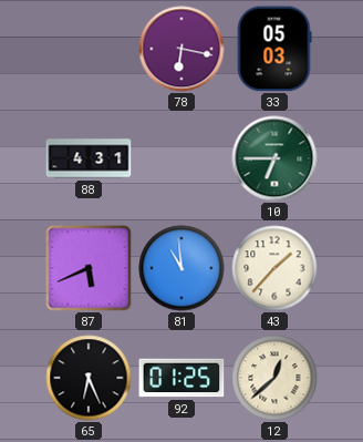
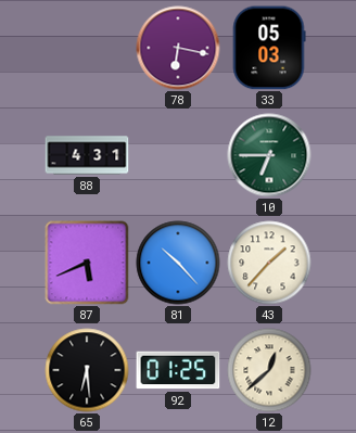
81: 10:59 -> 10:23
65: 6:26 -> 6:29
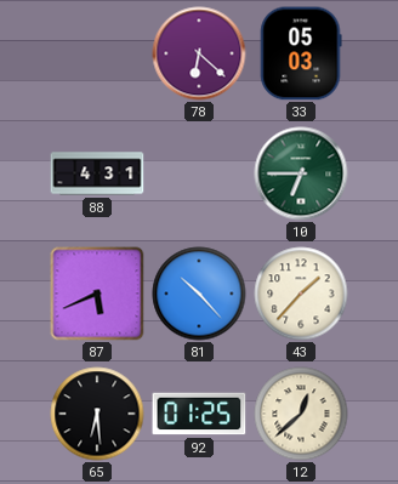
78: 6:17 -> 6:22
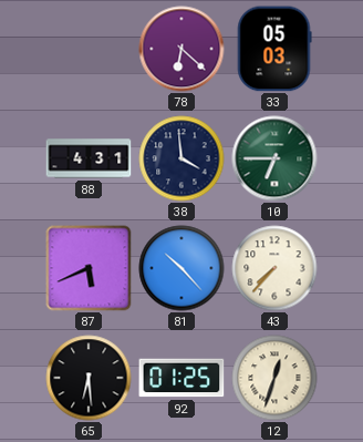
38: none -> 3:59
43: 1:37 -> 7:37
12: 12:38 -> 12:33
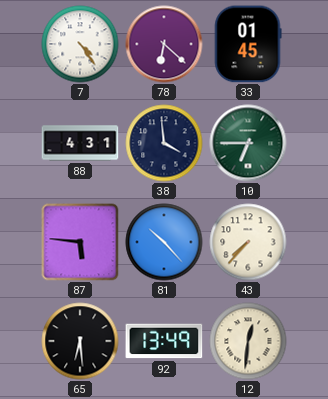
7: none -> 4:24
33: 05:03 -> 01:45
87: 5:41 -> 5:46
92: 01:25 -> 13:49
12: 12:33 -> 12:31
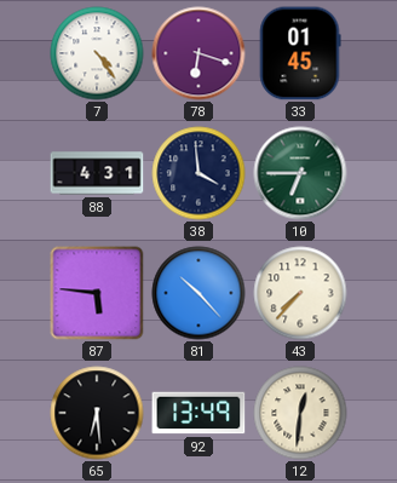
78: 6:22 -> 6:18
